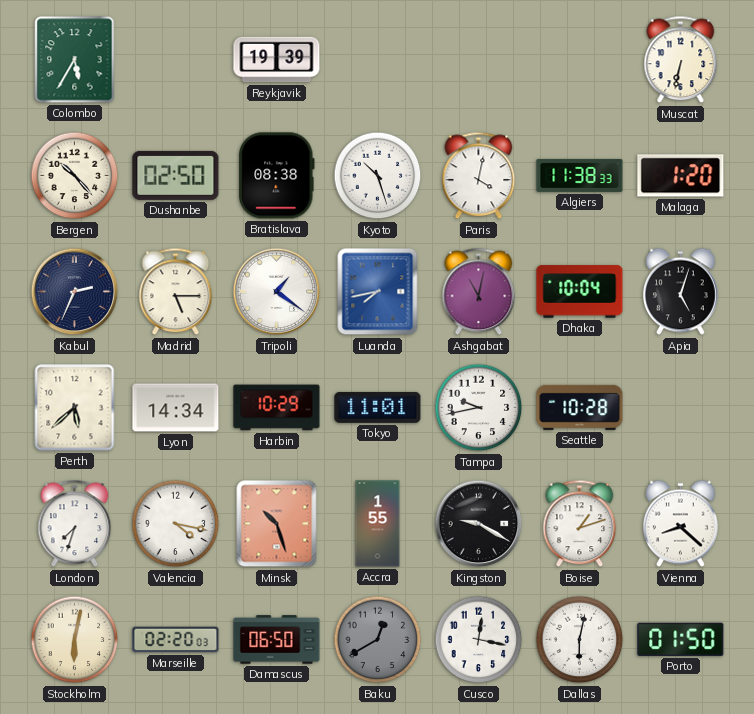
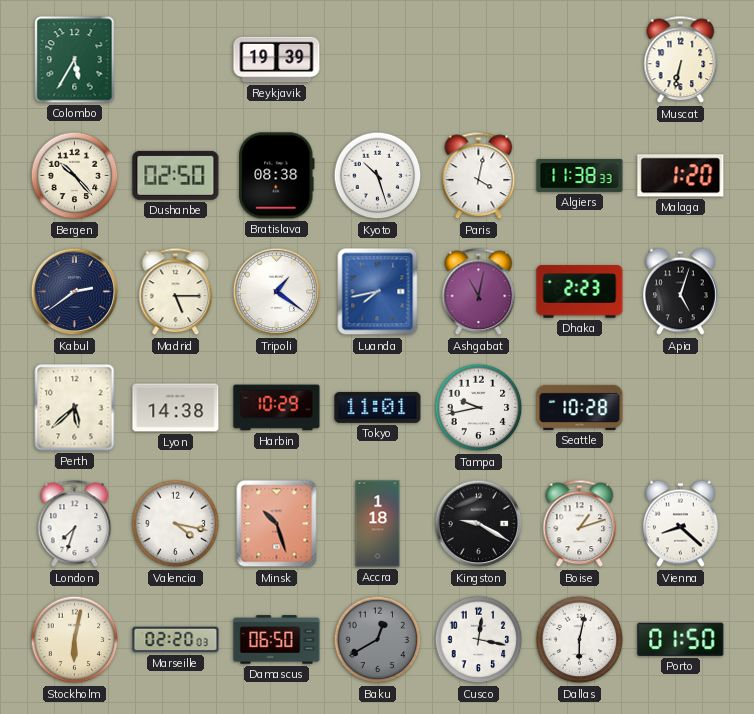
Kabul: 2:34 -> 2:39
Dhaka: 10:04 -> 2:23
Lyon: 14:34 -> 14:38
Accra: 1:55 -> 1:18
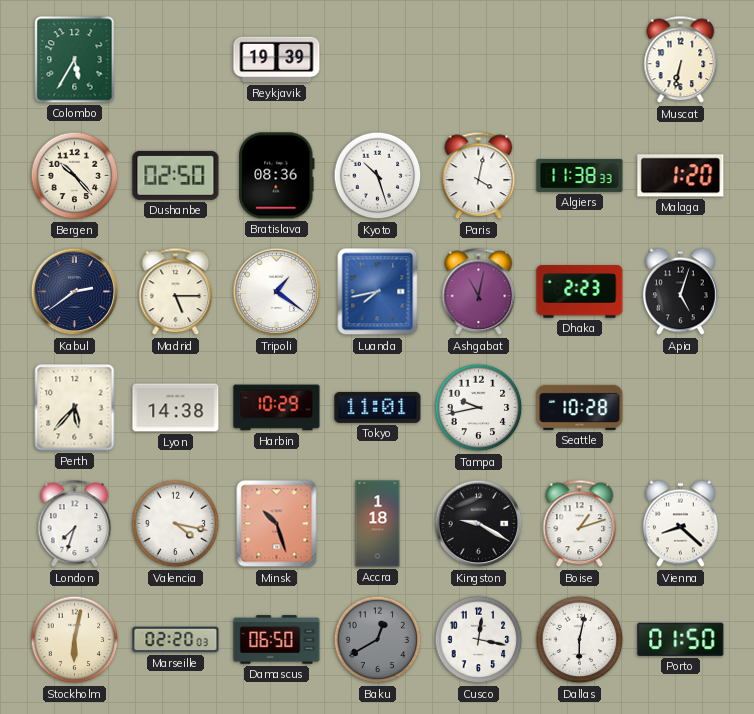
Bratislava: 08:38 -> 08:36
Perth: 5:38 -> 5:37
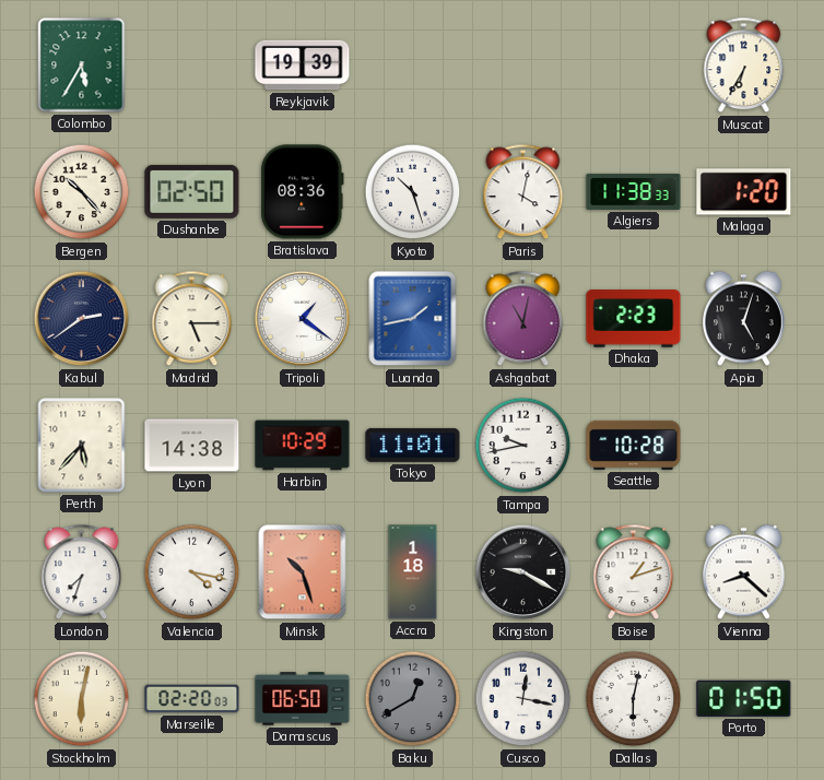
Muscat: 6:32 -> 6:35
Luanda: 7:43 -> 1:43
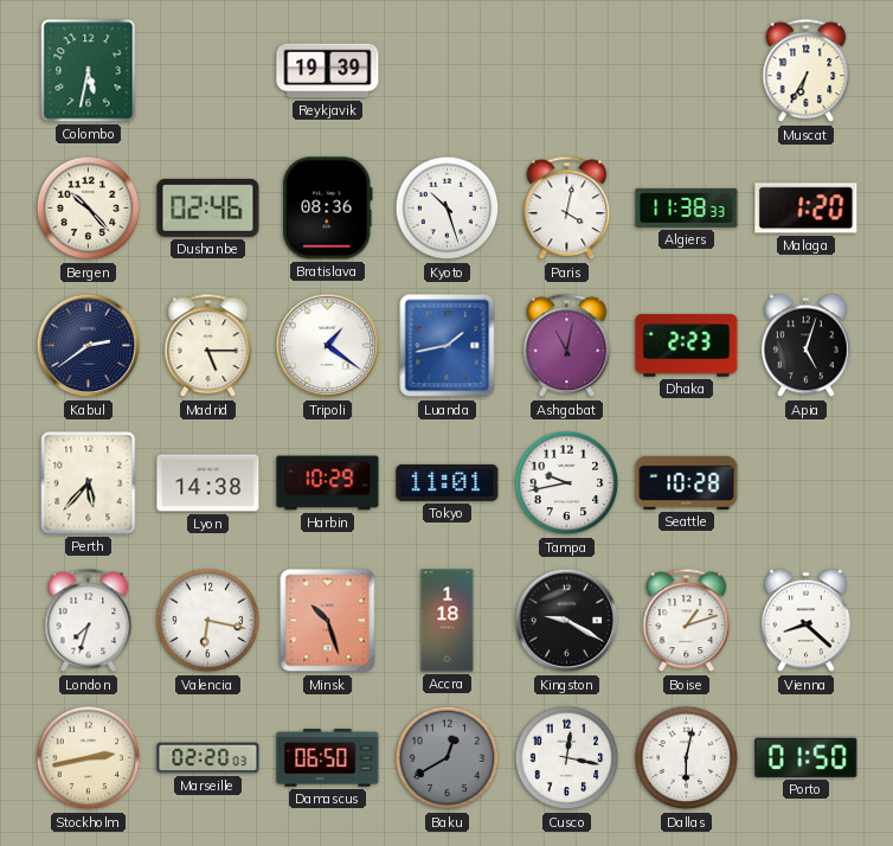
Colombo: 5:35 -> 5:32
Dushanbe: 02:50 -> 02:46
Valencia: 4:17 -> 6:17
Stockholm: 6:02 -> 2:43
